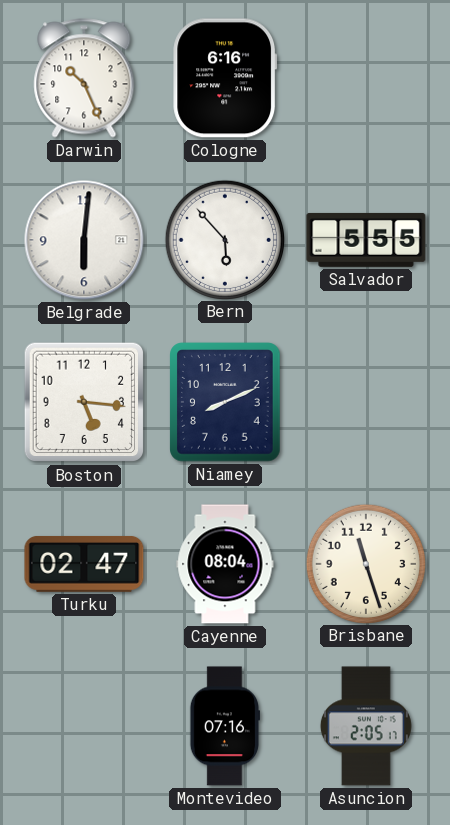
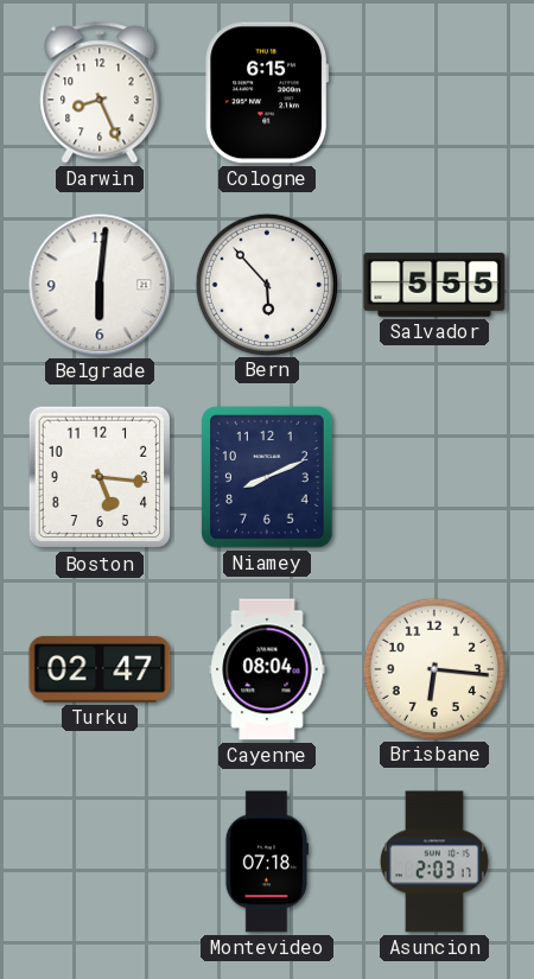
Darwin: 10:26 -> 8:26
Cologne: 6:16 -> 6:15
Brisbane: 11:27 -> 6:16
Montevideo: 07:16 -> 07:18
Asuncion: 2:05 -> 2:03
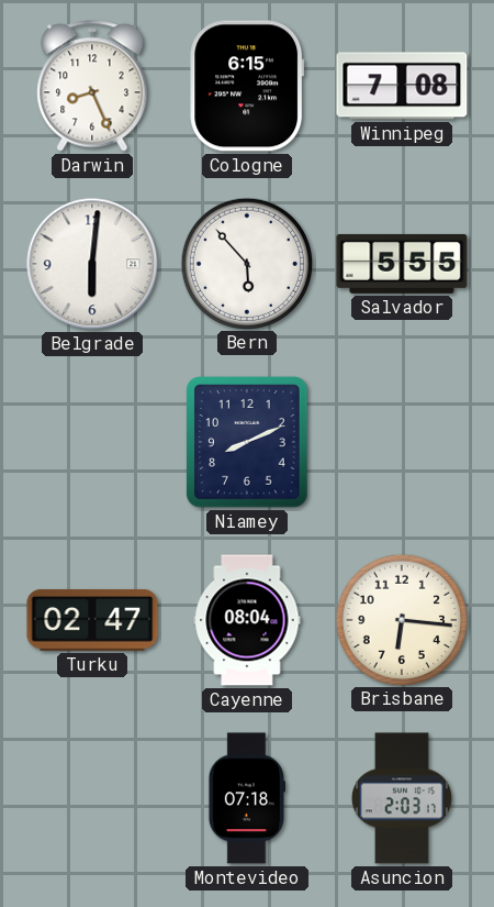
Winnipeg: none -> 7:08
Boston: 5:16 -> none
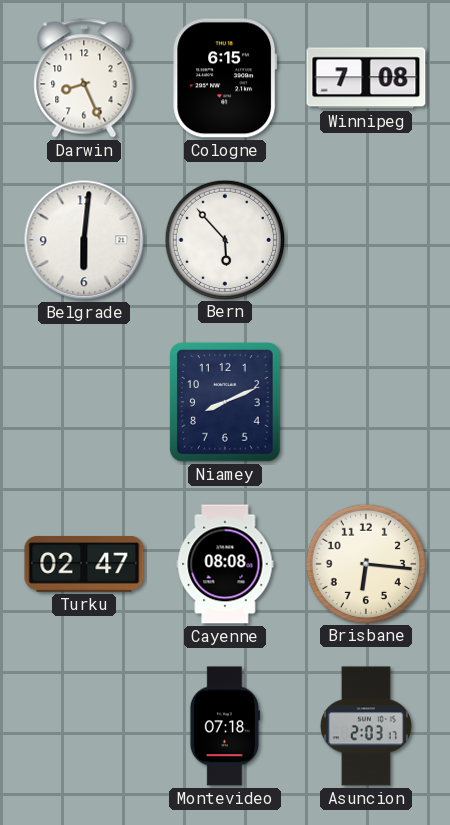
Salvador: 5:55 -> none
Cayenne: 08:04 -> 08:08
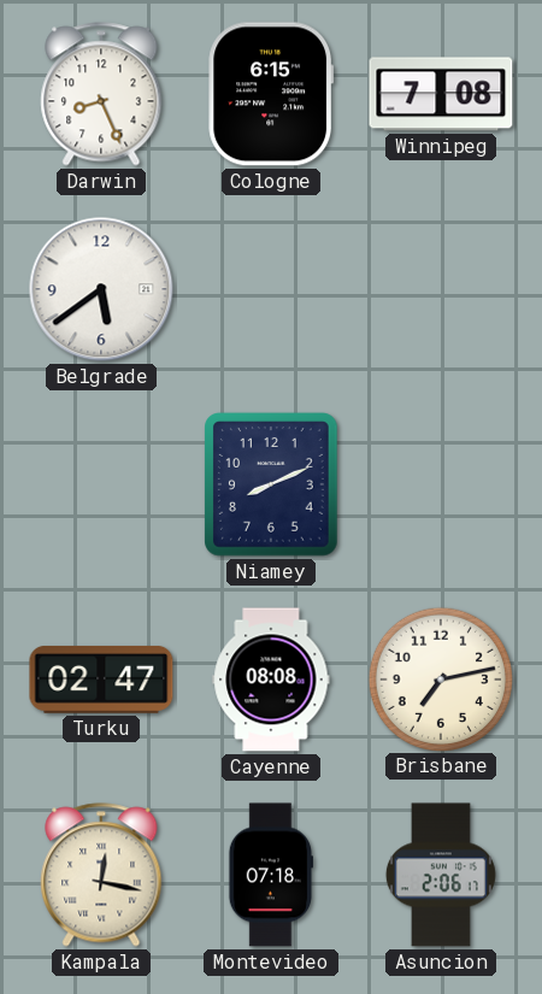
Belgrade: 6:01 -> 5:39
Bern: 5:53 -> none
Brisbane: 6:16 -> 7:13
Kampala: none -> 12:17
Asuncion: 2:03 -> 2:06
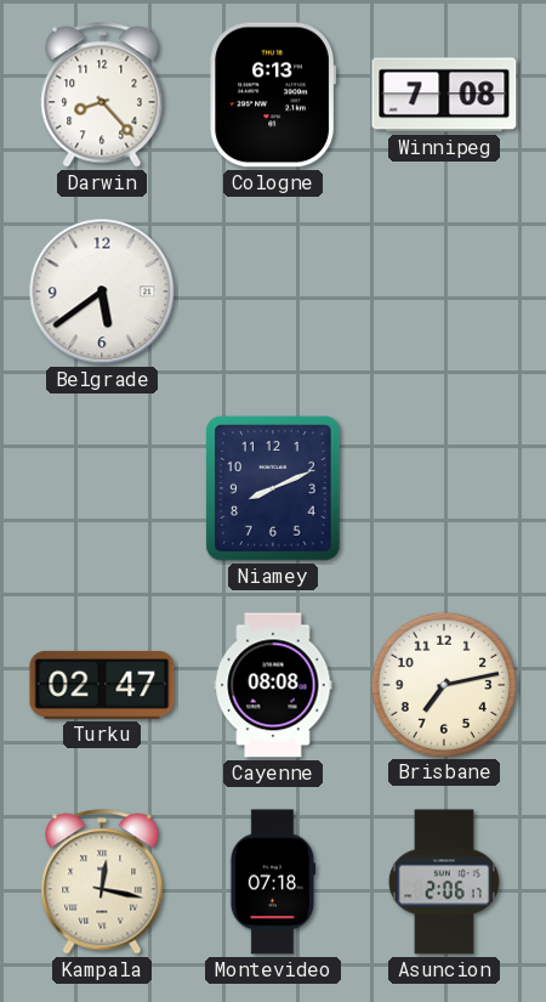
Darwin: 8:26 -> 8:23
Cologne: 6:15 -> 6:13
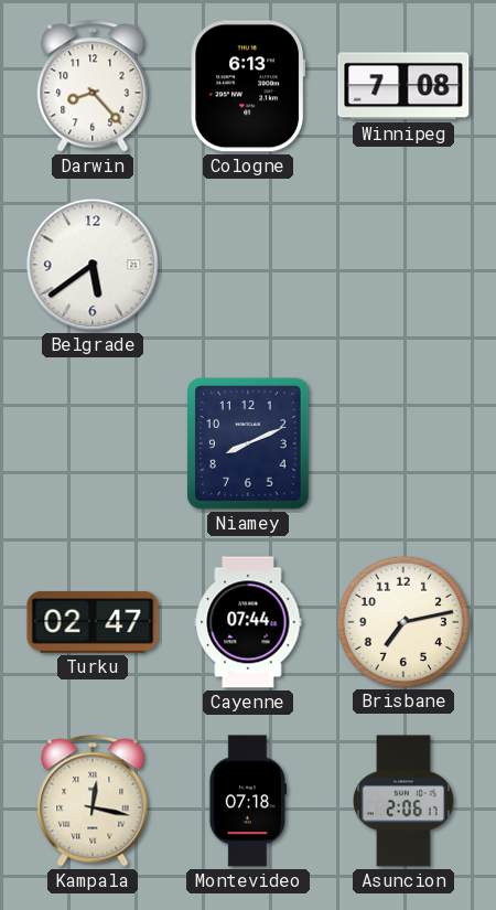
Cayenne: 08:08 -> 07:44
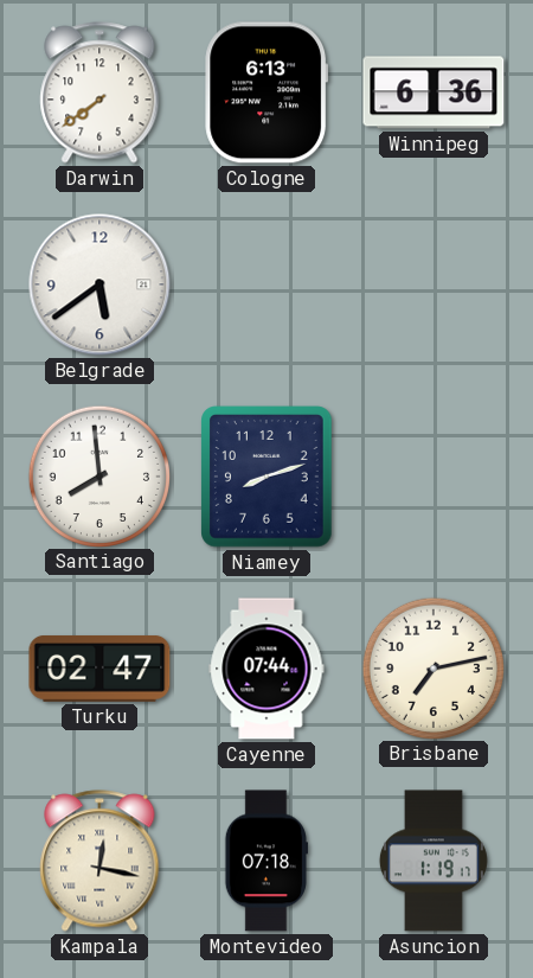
Darwin: 8:23 -> 7:39
Winnipeg: 7:08 -> 6:36
Santiago: none -> 7:59
Niamey: 8:11 -> 8:12
Asuncion: 2:06 -> 1:19
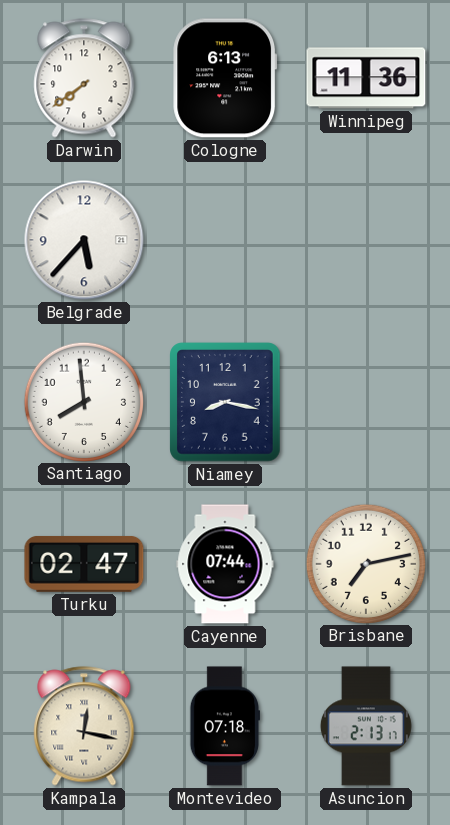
Winnipeg: 6:36 -> 11:36
Belgrade: 5:39 -> 5:37
Niamey: 8:12 -> 8:17
Asuncion: 1:19 -> 2:13
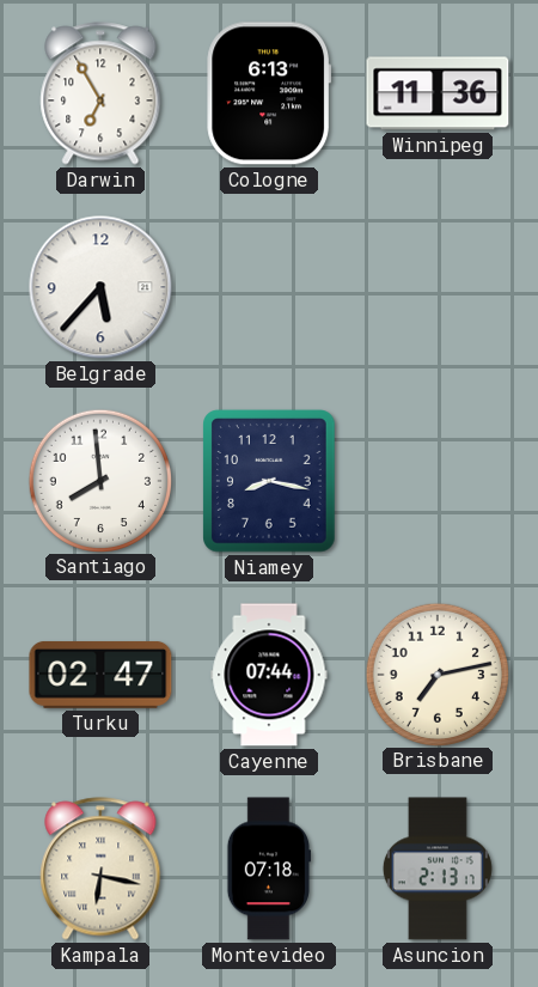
Darwin: 7:39 -> 6:55
Kampala: 12:17 -> 6:17
